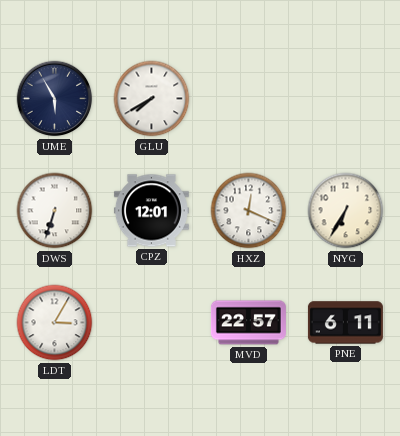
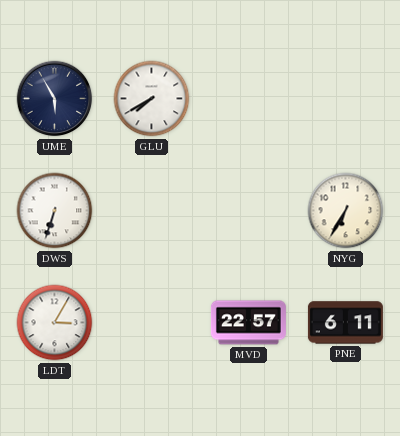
CPZ: 12:01 -> none
HXZ: 12:19 -> none
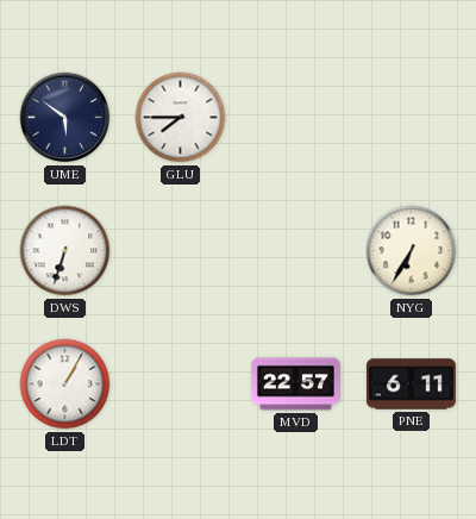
UME: 5:55 -> 5:51
GLU: 7:40 -> 7:45
LDT: 3:05 -> 1:05
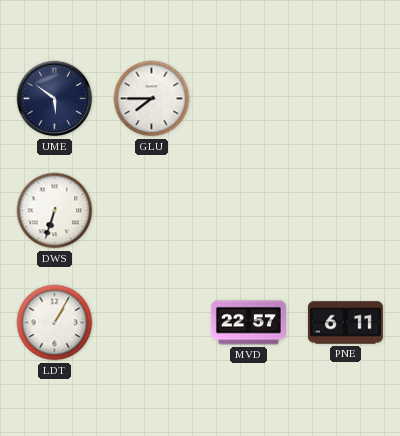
NYG: 6:35 -> none
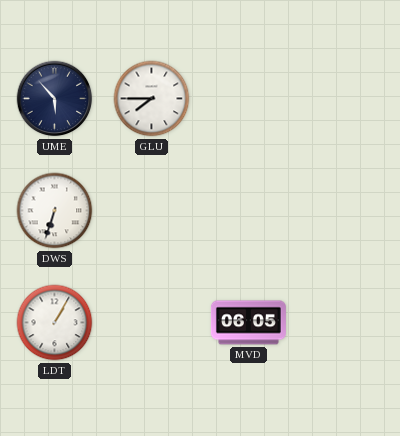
UME: 5:51 -> 5:53
MVD: 22:57 -> 06:05
PNE: 6:11 -> none
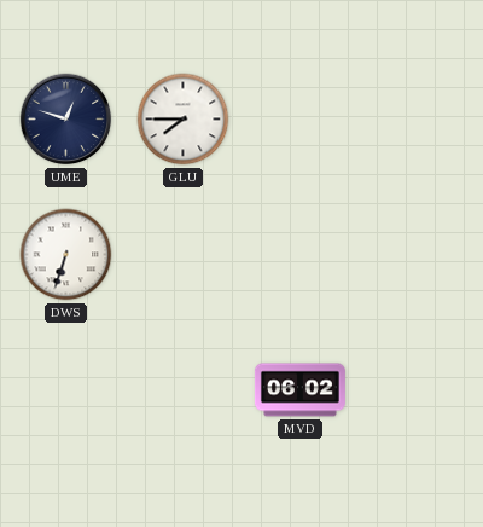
UME: 5:53 -> 12:48
LDT: 1:05 -> none
MVD: 06:05 -> 06:02
